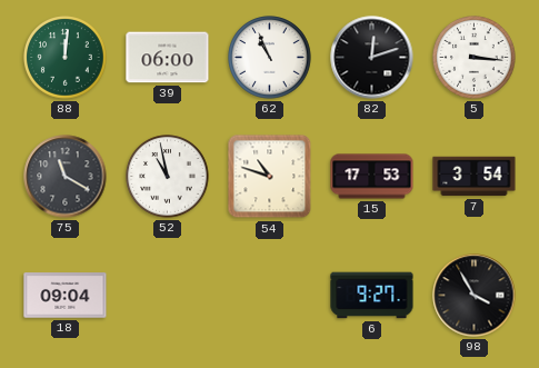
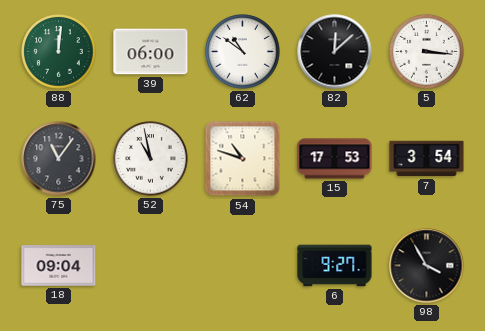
62: 10:56 -> 10:51
82: 12:12 -> 12:08
75: 11:20 -> 11:06
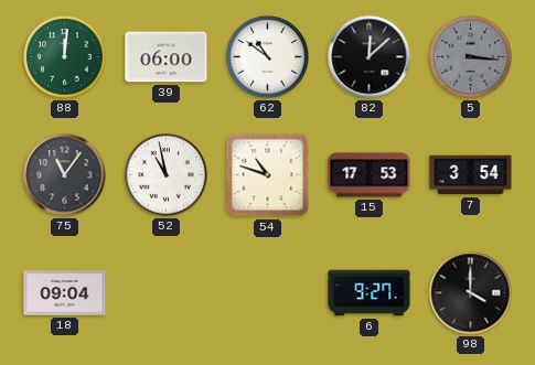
5 dial: white -> grey
98: 3:55 -> 4:00
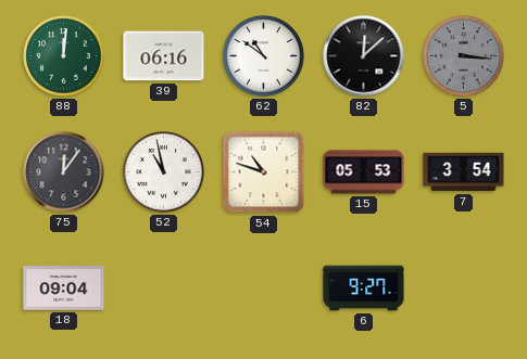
39: 06:00 -> 06:16
75: 11:06 -> 12:06
15: 17:53 -> 05:53
98: 4:00 -> none
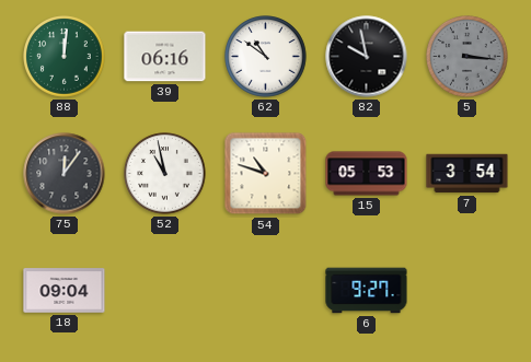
82: 12:08 -> 9:58
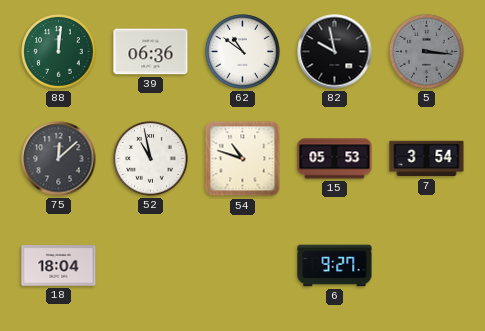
39: 06:16 -> 06:36
75: 12:06 -> 12:08
18: 09:04 -> 18:04
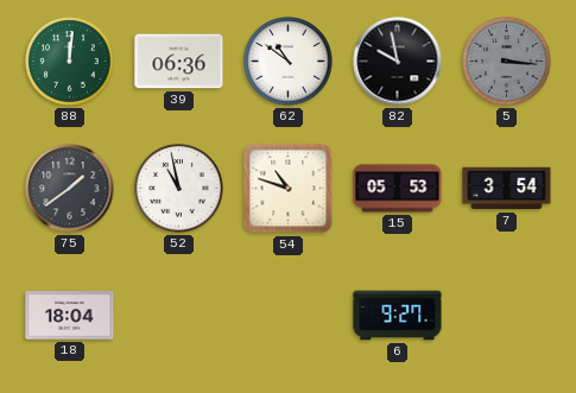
75: 12:08 -> 1:39
